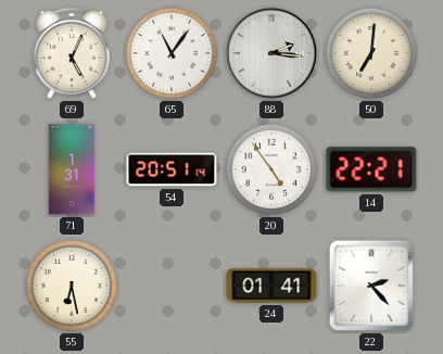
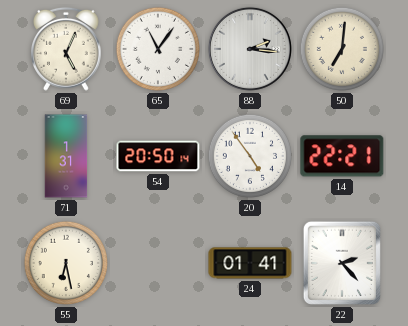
54: 20:51 -> 20:50
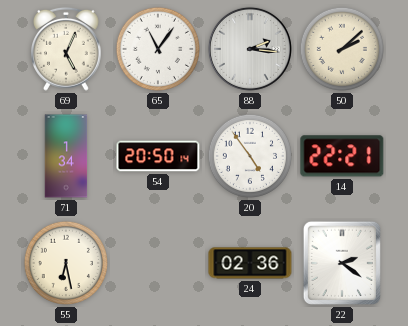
50: 7:01 -> 2:08
71: 1:31 -> 1:34
24: 01:41 -> 02:36
22: 2:23 -> 2:21
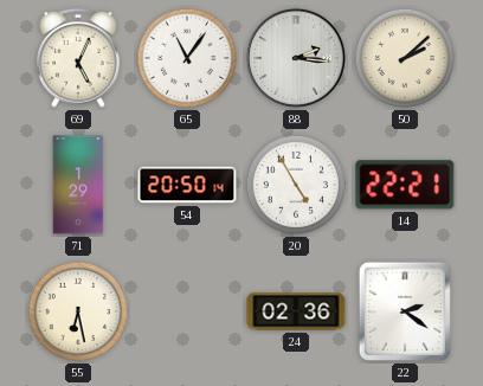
71: 1:34 -> 1:29
20: 4:54 -> 4:55
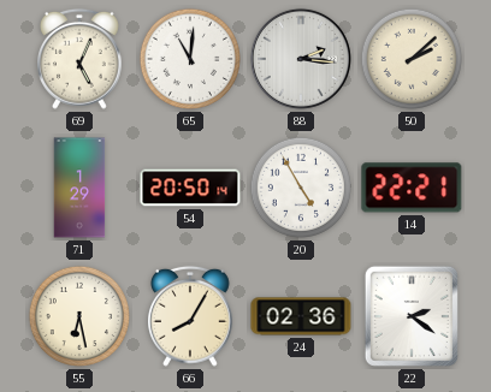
65: 11:06 -> 11:01
66: none -> 8:05
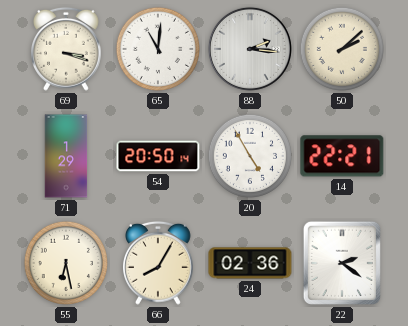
69: 5:04 -> 3:18
